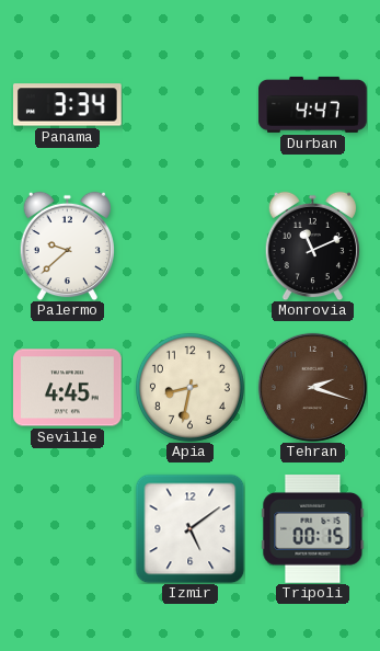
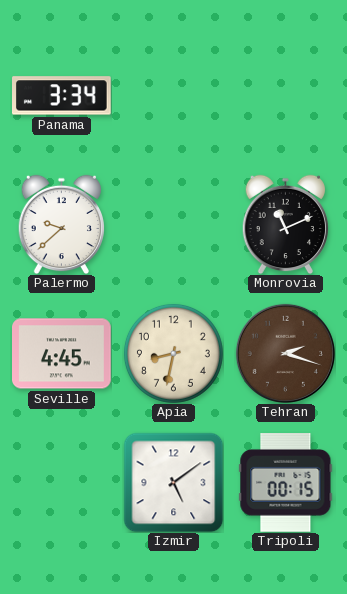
Durban: 4:47 -> none
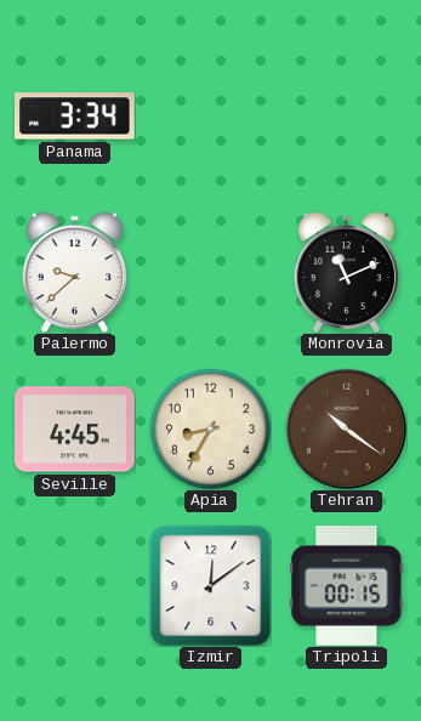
Apia: 8:32 -> 8:35
Tehran: 2:18 -> 10:21
Izmir: 5:09 -> 12:09
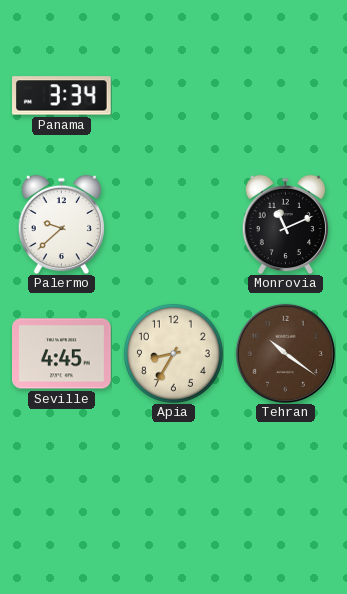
Izmir: 12:09 -> none
Tripoli: 00:15 -> none
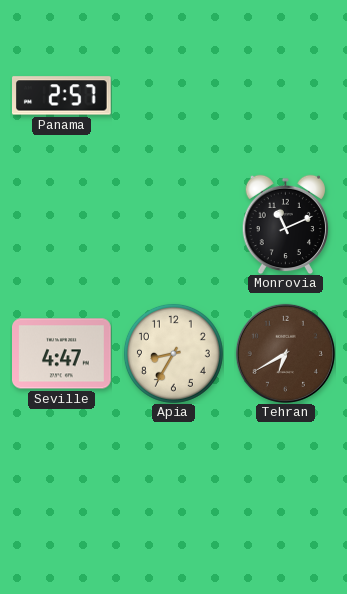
Panama: 3:34 -> 2:57
Palermo: 9:38 -> none
Seville: 4:45 -> 4:47
Tehran: 10:21 -> 6:40
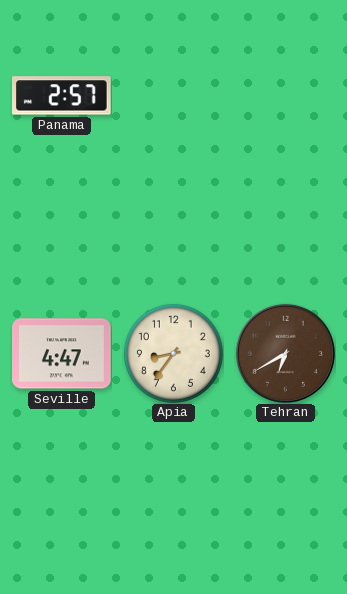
Monrovia: 11:11 -> none
Apia: 8:35 -> 8:36
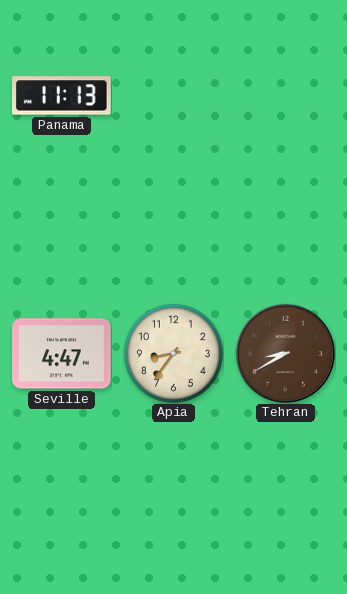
Panama: 2:57 -> 11:13
Tehran: 6:40 -> 8:40
